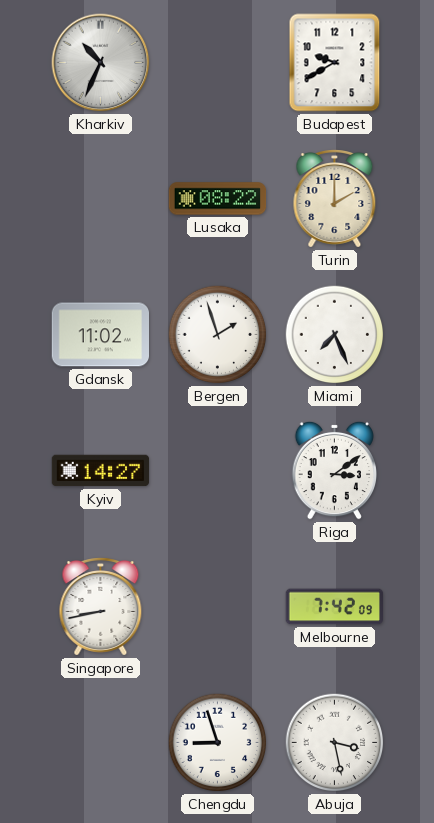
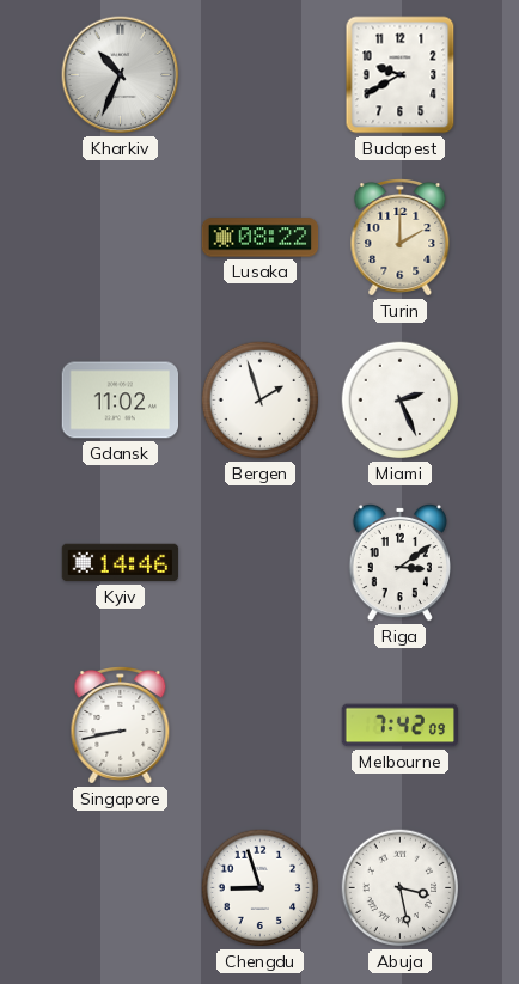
Miami: 7:26 -> 2:26
Kyiv: 14:27 -> 14:46
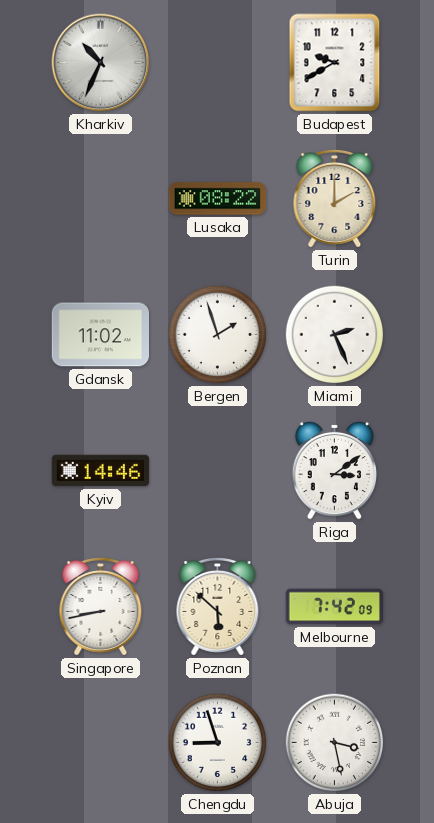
Poznan: none -> 5:52
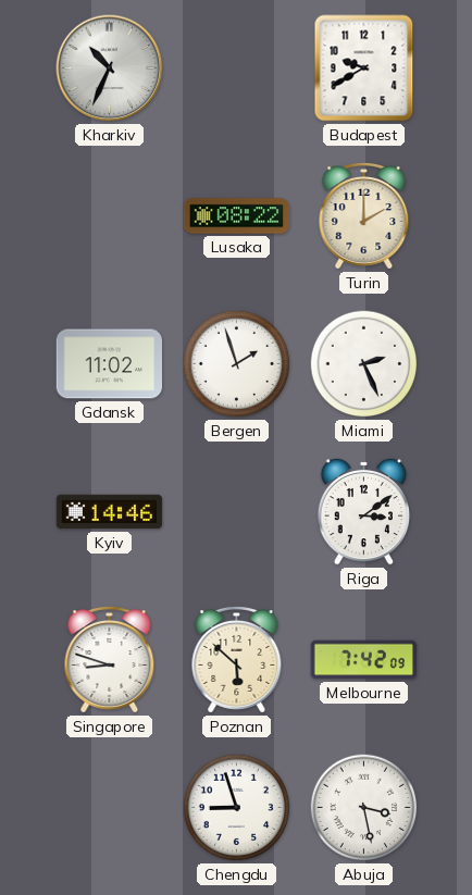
Singapore: 8:43 -> 8:48
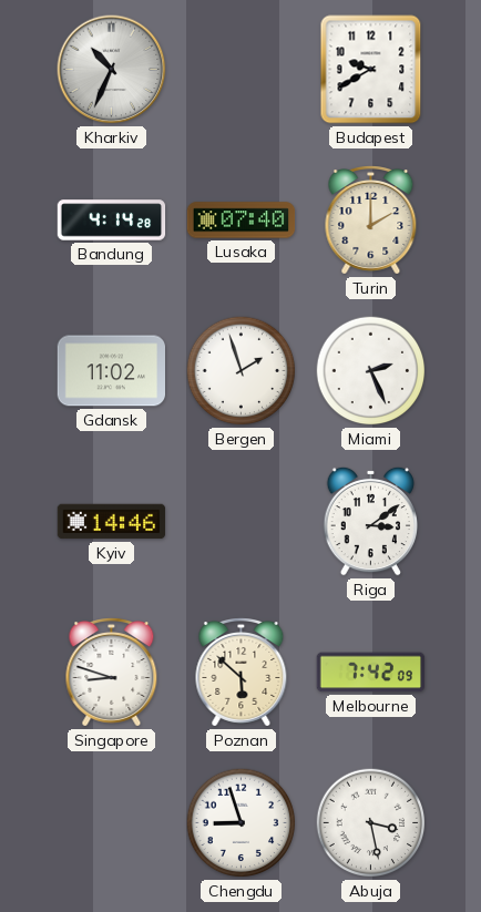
Bandung: none -> 4:14
Lusaka: 08:22 -> 07:40
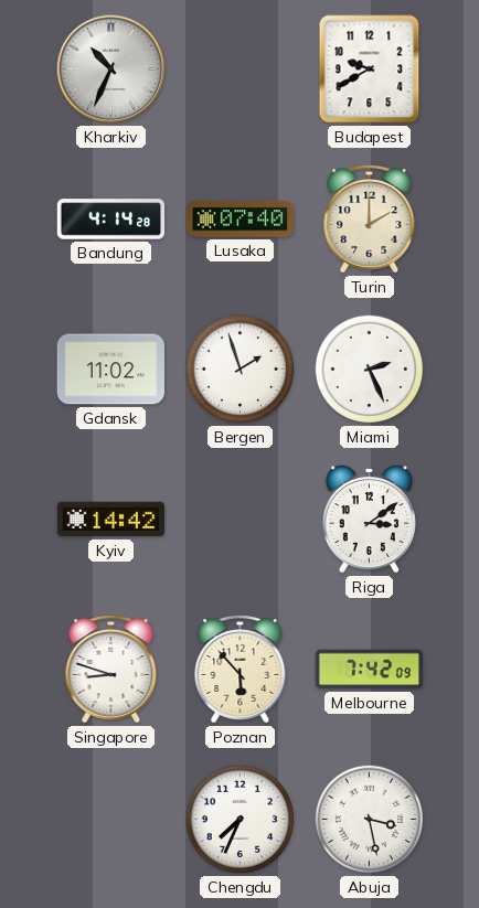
Kyiv: 14:46 -> 14:42
Poznan: 5:52 -> 5:53
Chengdu: 8:57 -> 7:34
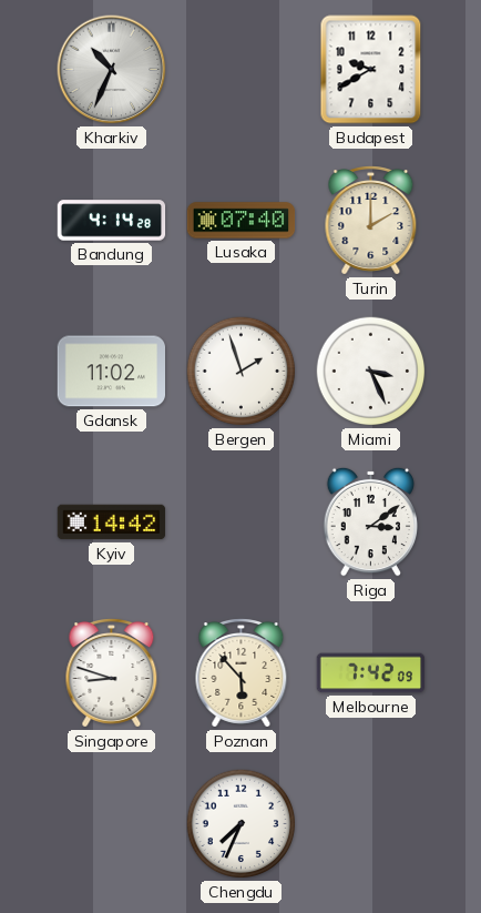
Miami: 2:26 -> 3:26
Abuja: 3:28 -> none
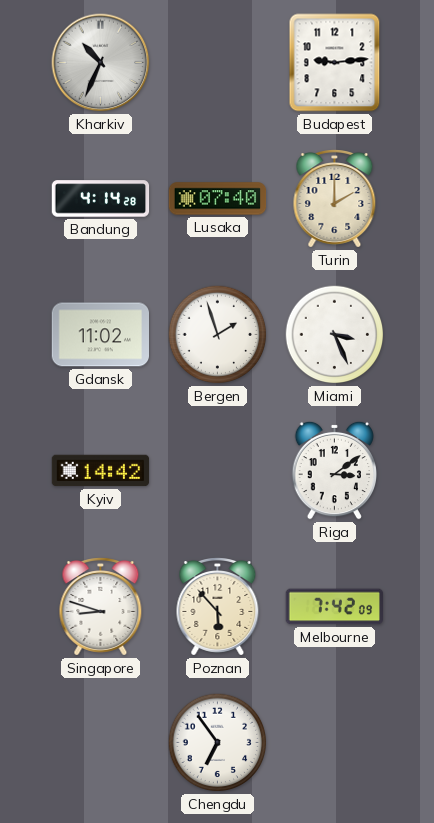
Budapest: 9:40 -> 9:14
Chengdu: 7:34 -> 6:54
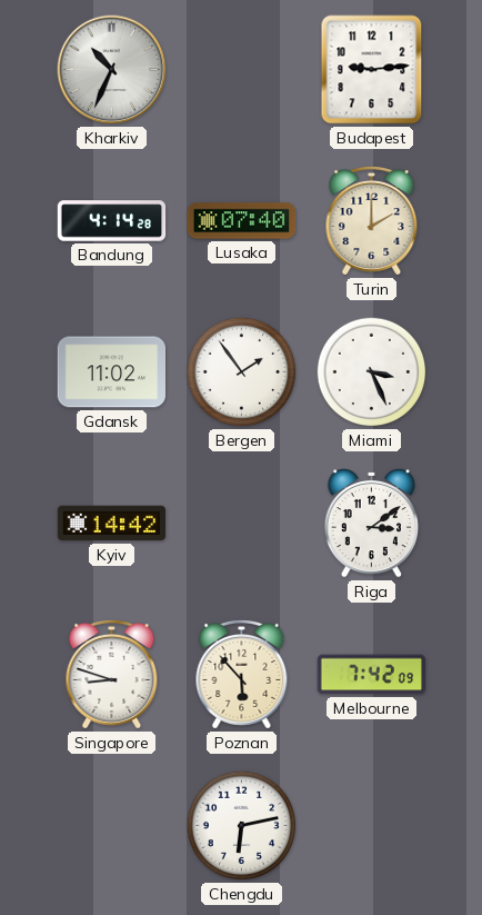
Bergen: 1:57 -> 1:54
Chengdu: 6:54 -> 6:13
